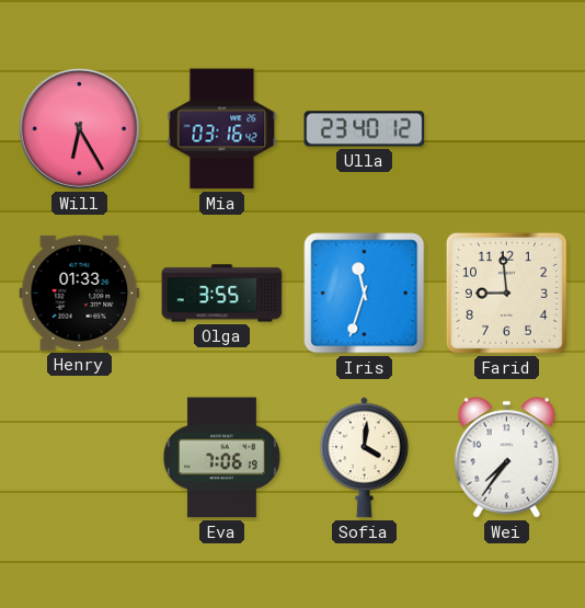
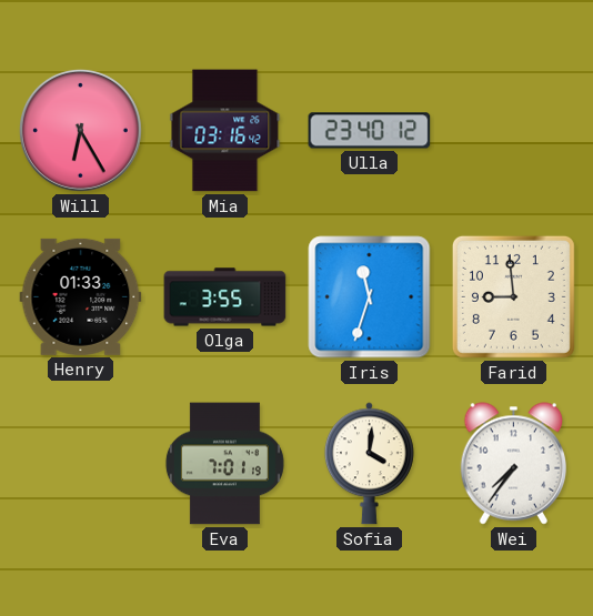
Eva: 7:06 -> 7:01
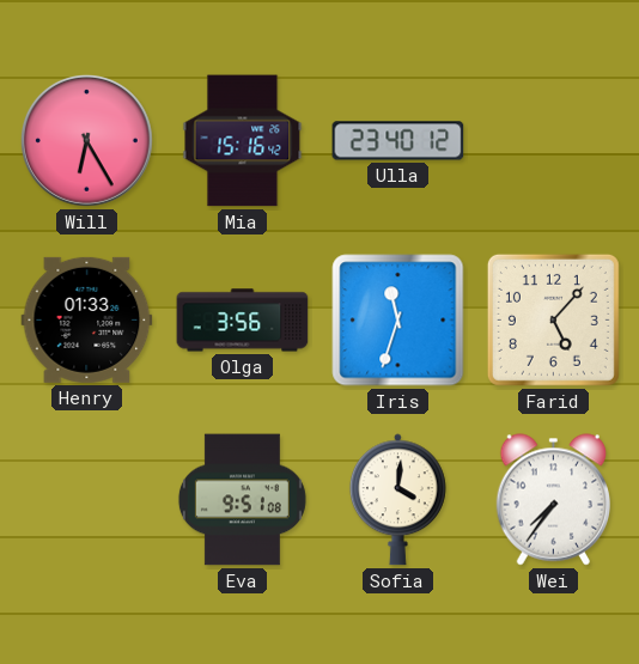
Mia: 03:16 -> 15:16
Olga: 3:55 -> 3:56
Farid: 8:59 -> 5:07
Eva: 7:01 -> 9:51
